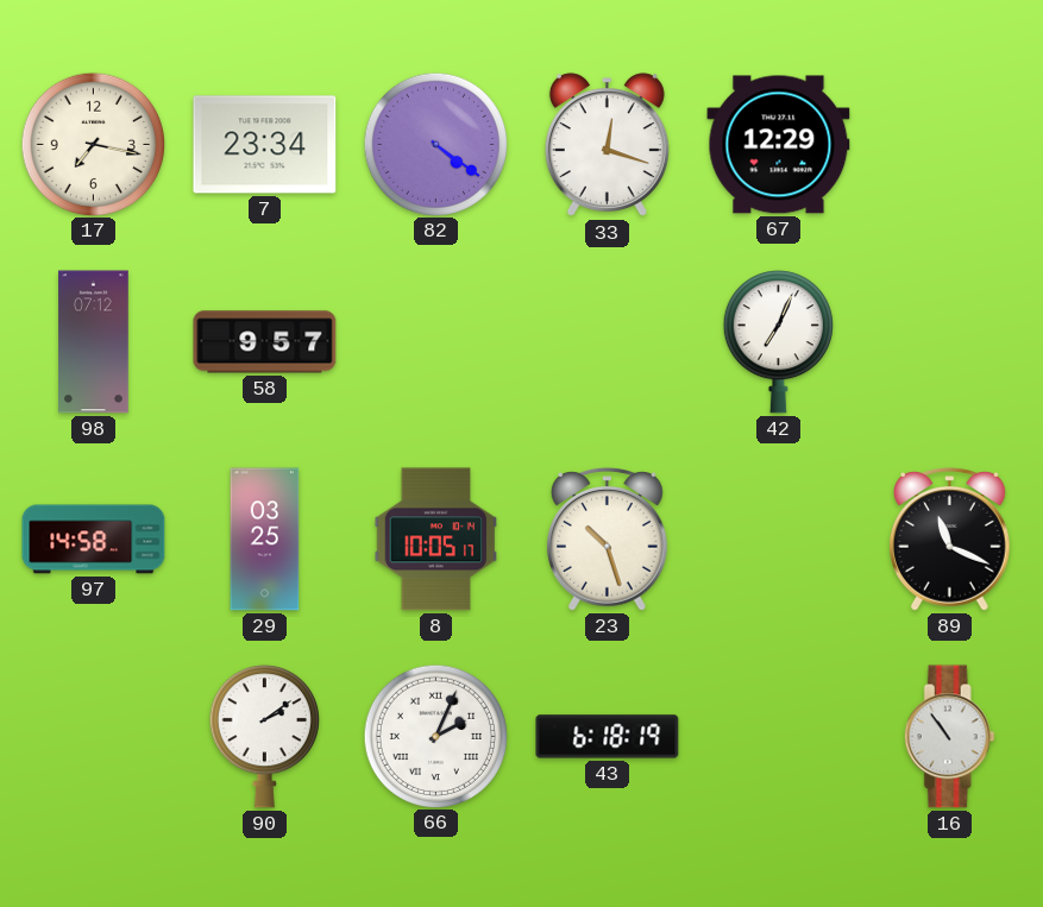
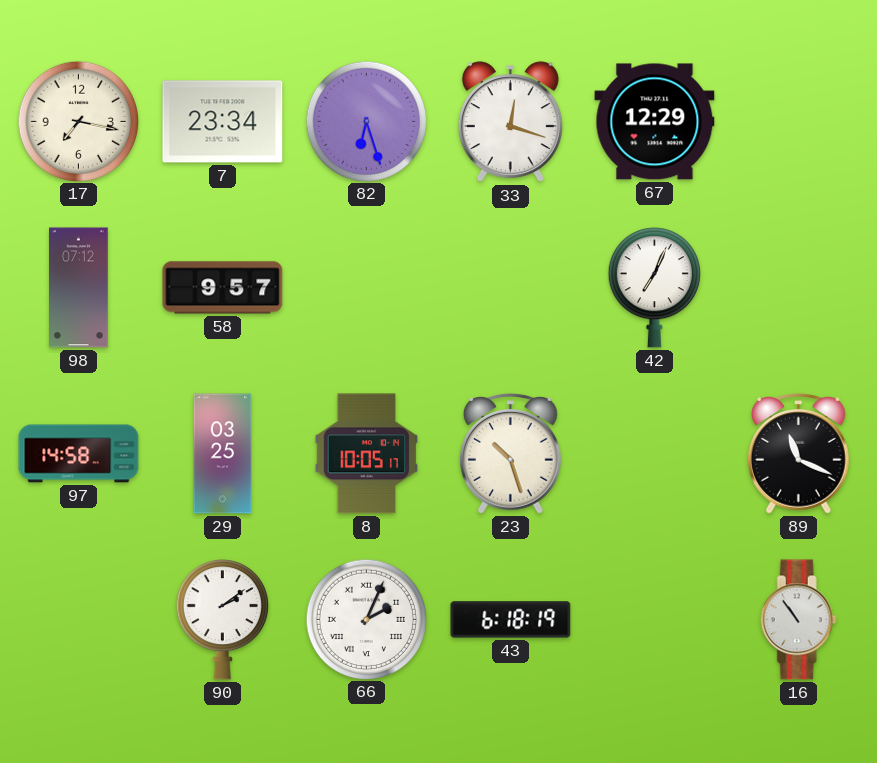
82: 4:21 -> 6:27
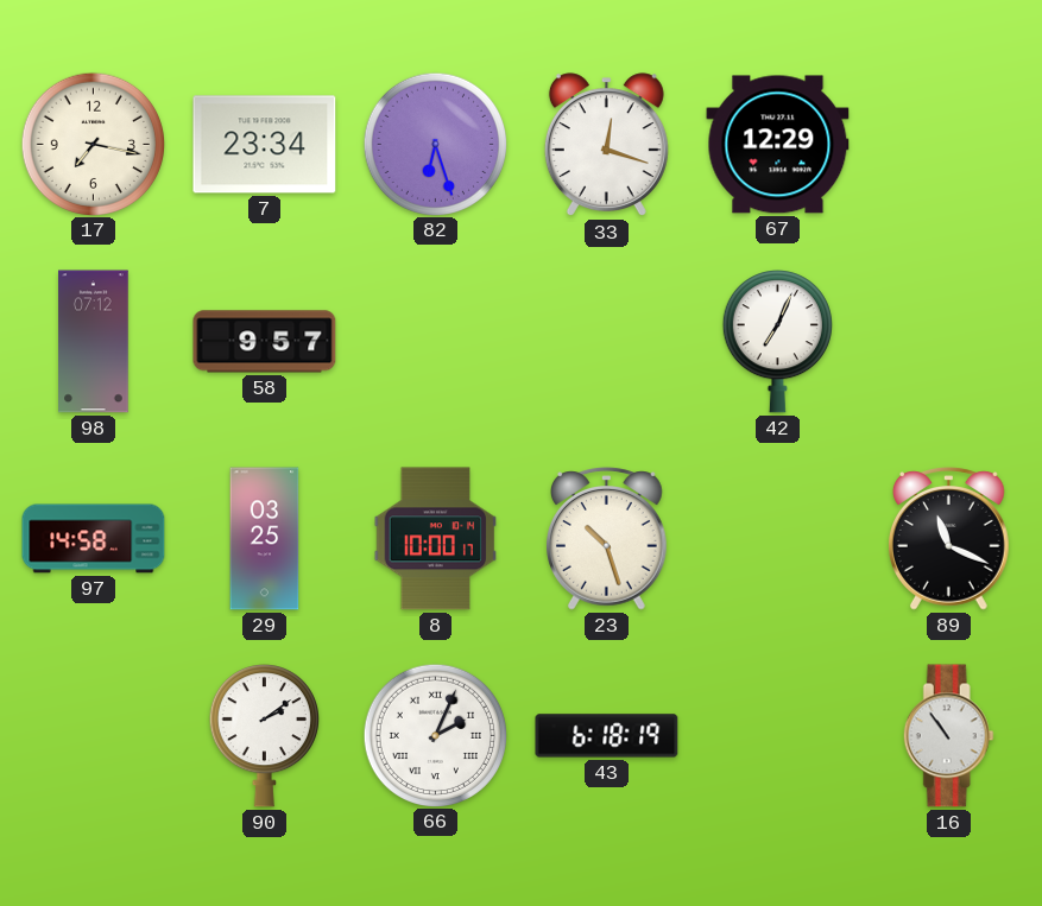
8: 10:05 -> 10:00
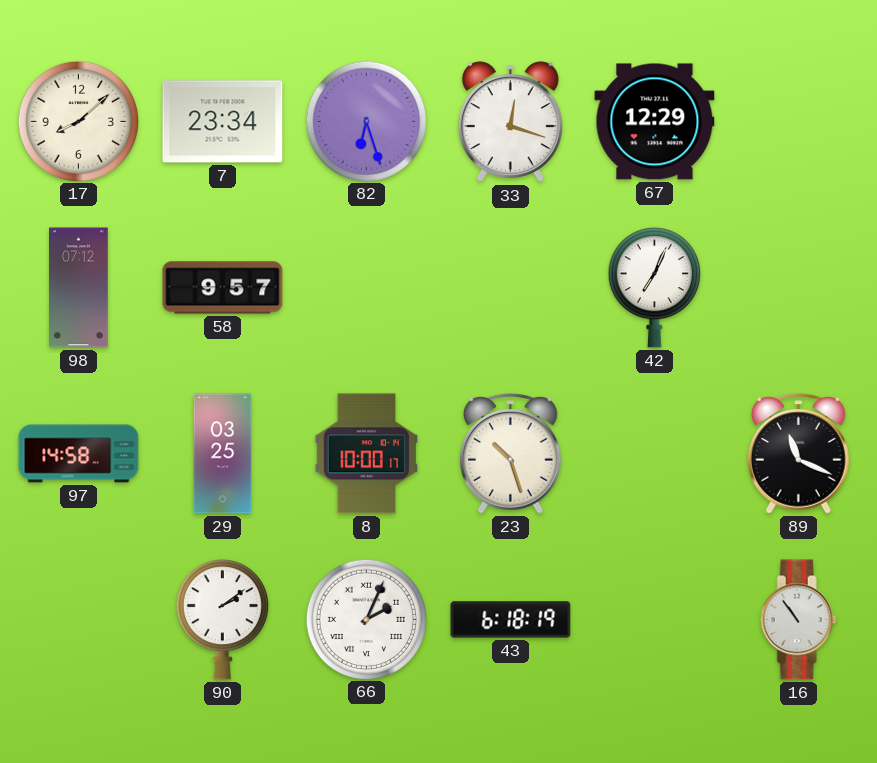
17: 7:17 -> 8:08
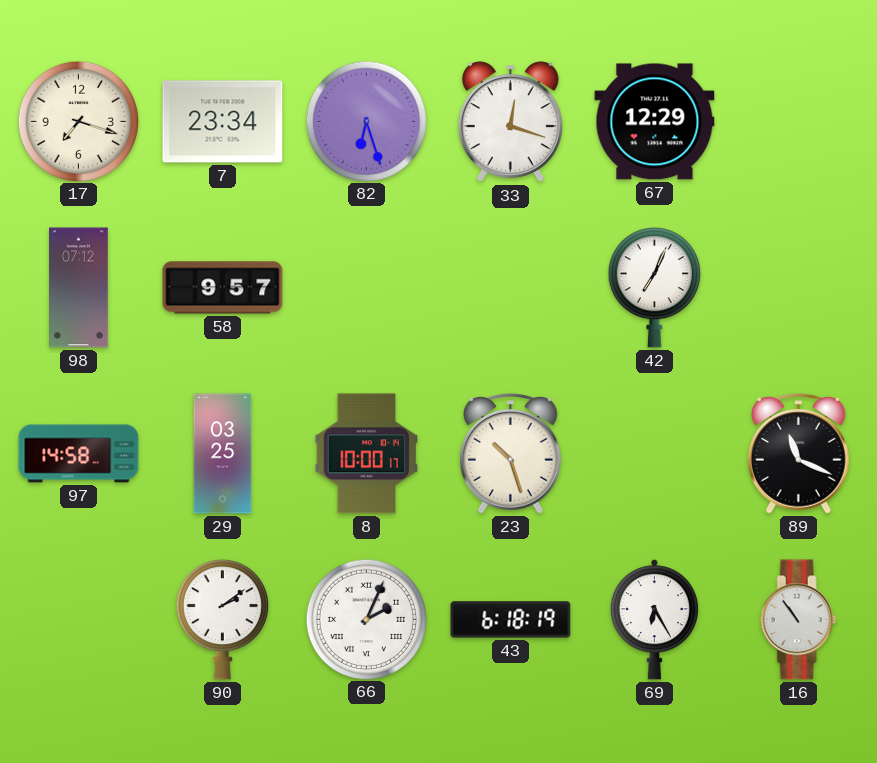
17: 8:08 -> 7:18
69: none -> 6:25
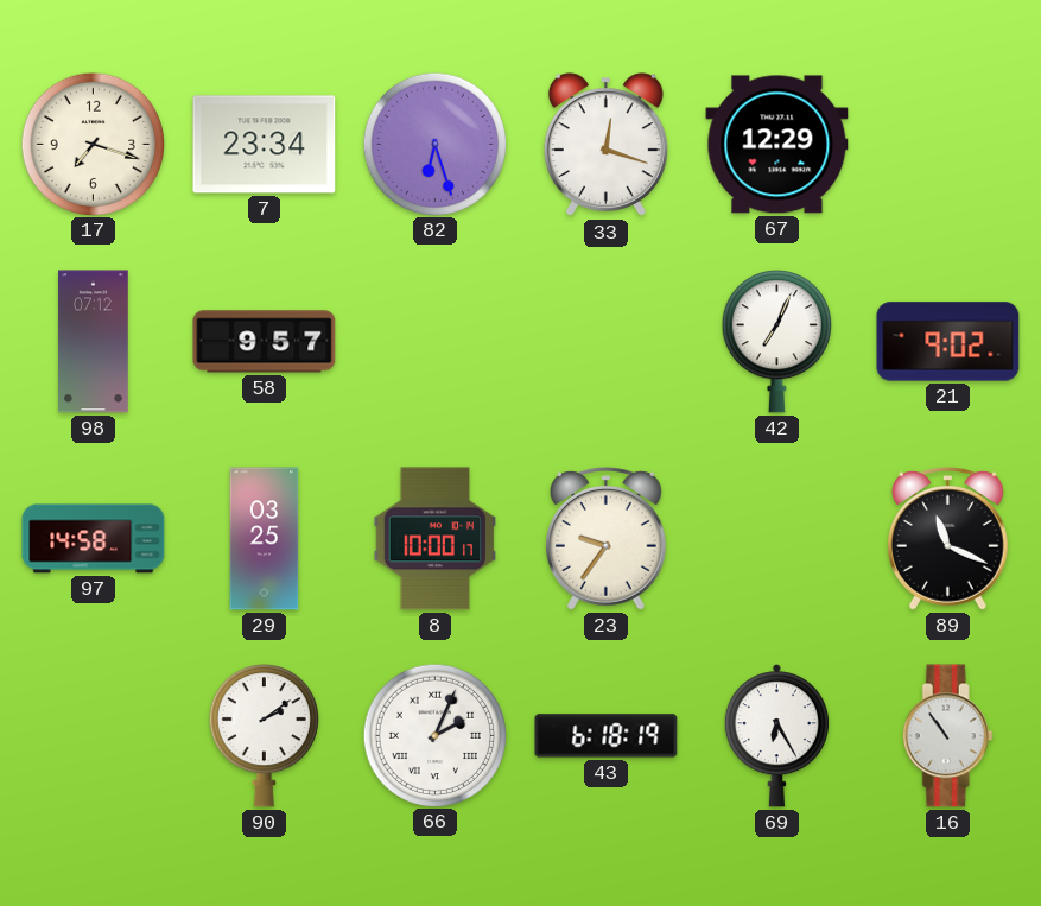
21: none -> 9:02
23: 10:27 -> 9:36
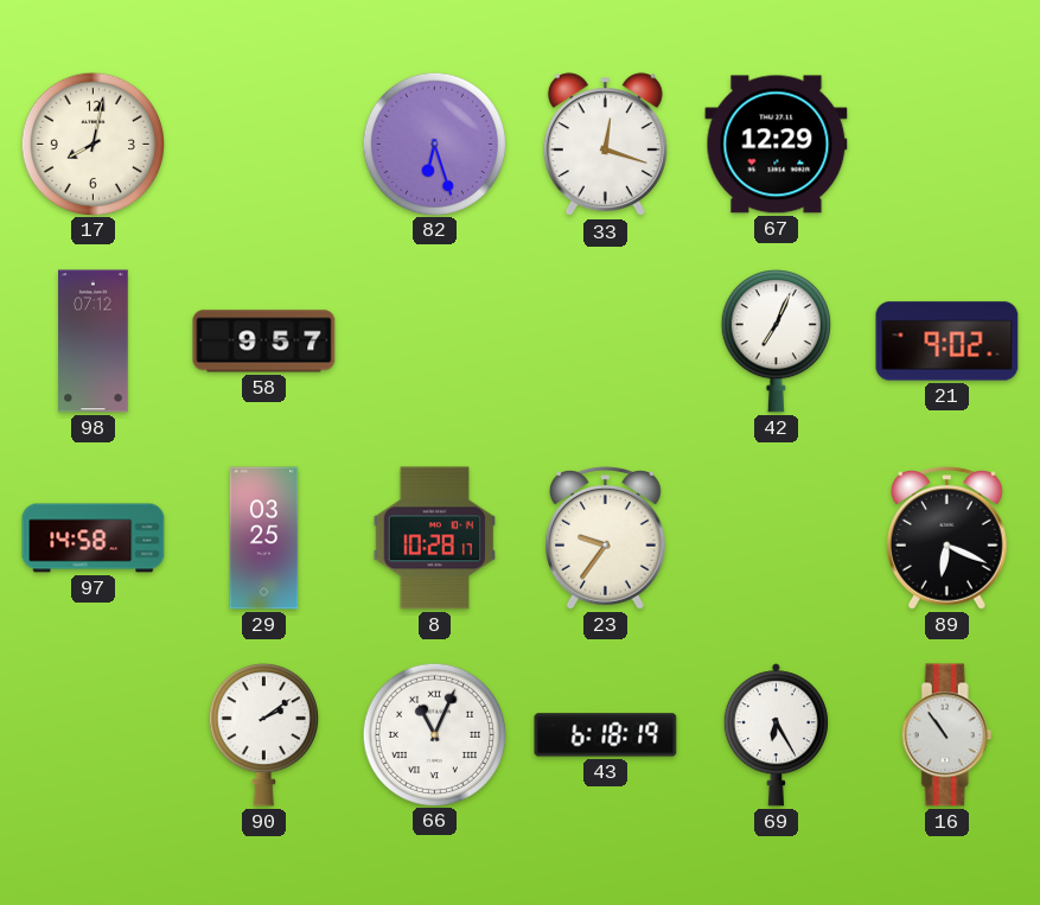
17: 7:18 -> 8:02
7: 23:34 -> none
8: 10:00 -> 10:28
89: 11:19 -> 6:19
66: 2:04 -> 11:04
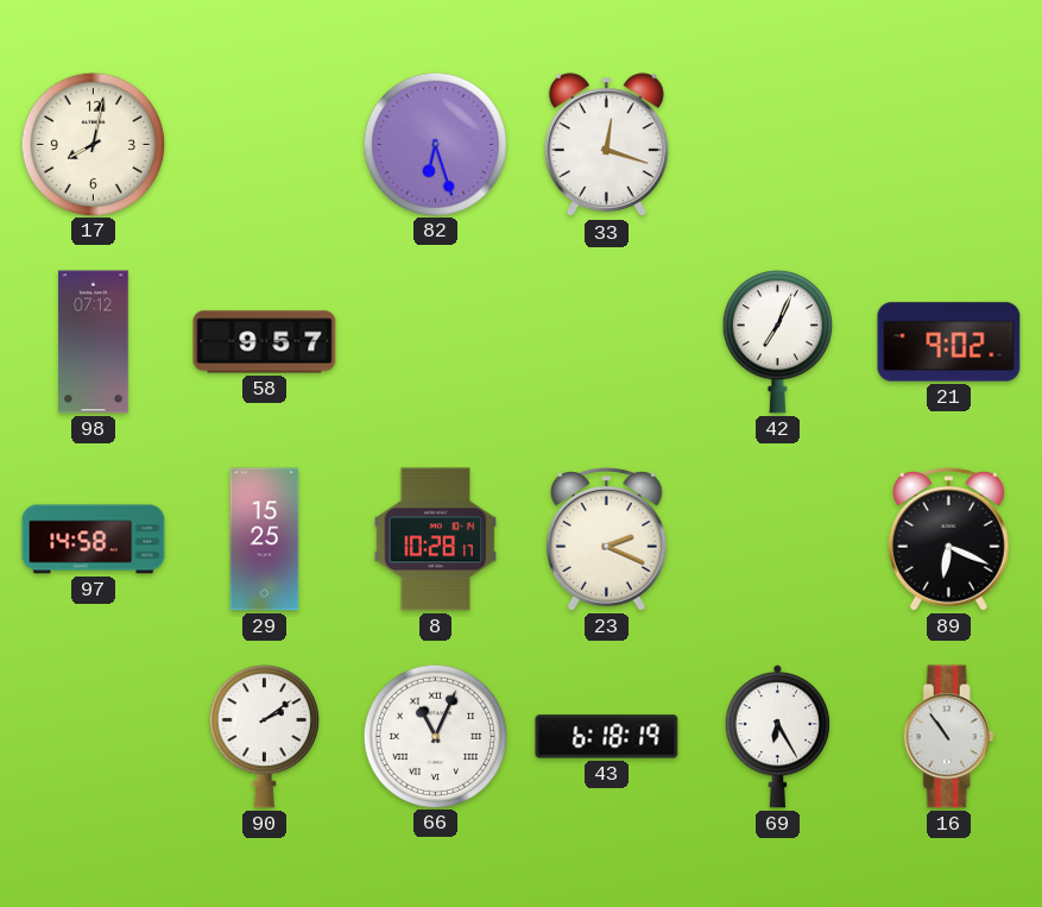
67: 12:29 -> none
29: 03:25 -> 15:25
23: 9:36 -> 2:19
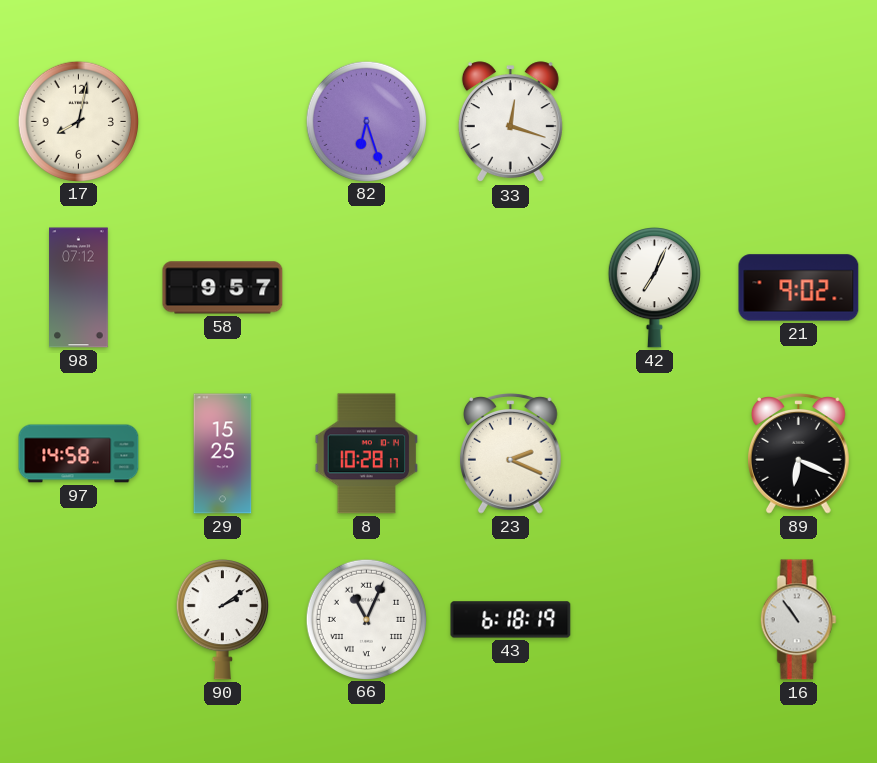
69: 6:25 -> none
